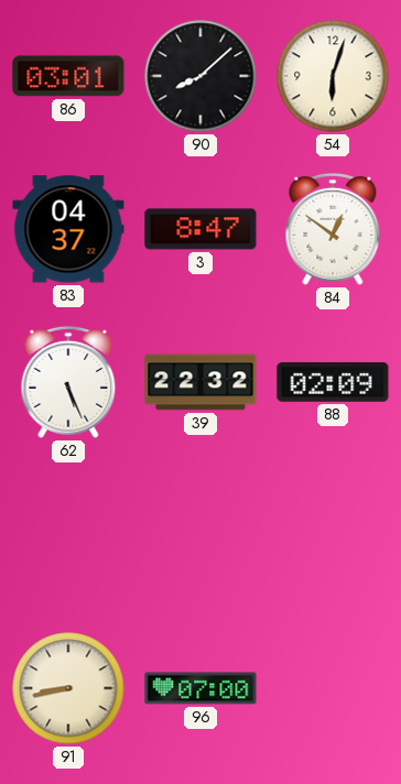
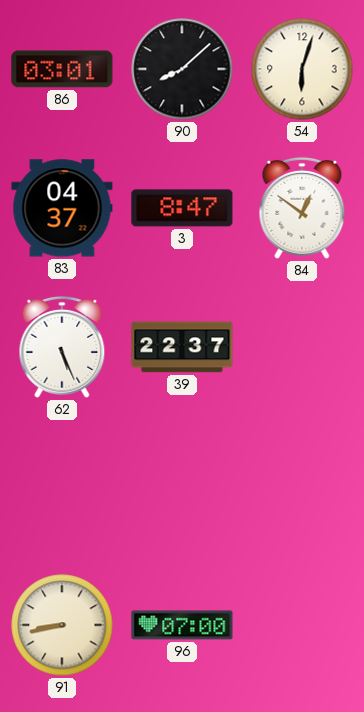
39: 22:32 -> 22:37
88: 02:09 -> none
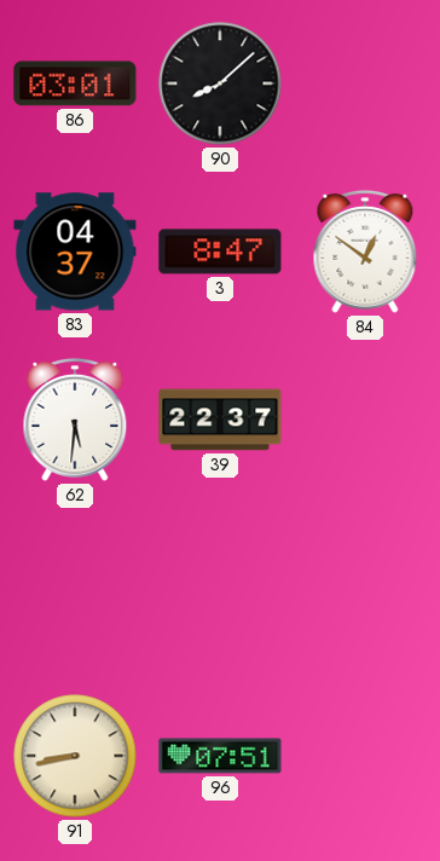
54: 6:03 -> none
62: 5:26 -> 5:31
96: 07:00 -> 07:51
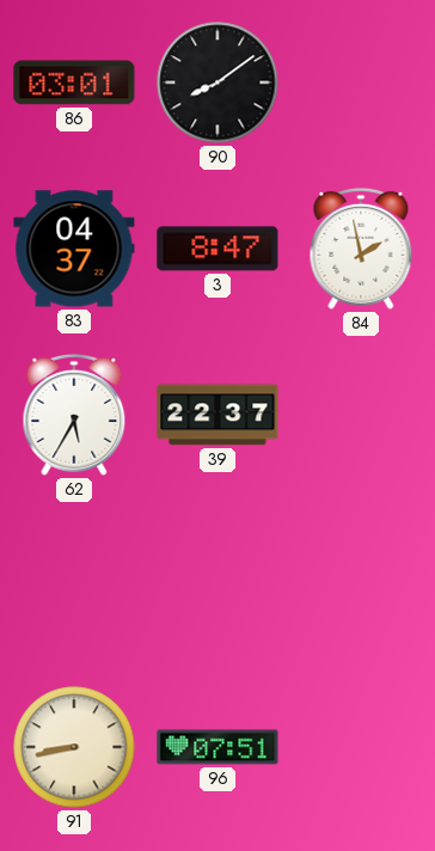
90: 8:08 -> 8:09
84: 12:51 -> 1:58
62: 5:31 -> 5:35
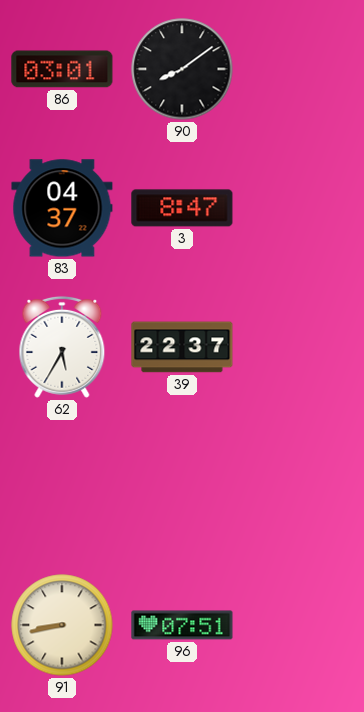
84: 1:58 -> none
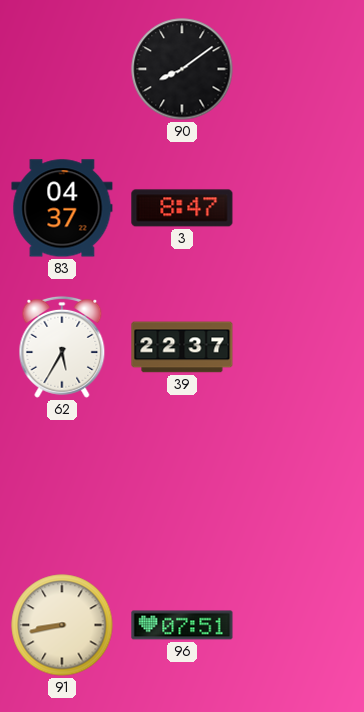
86: 03:01 -> none
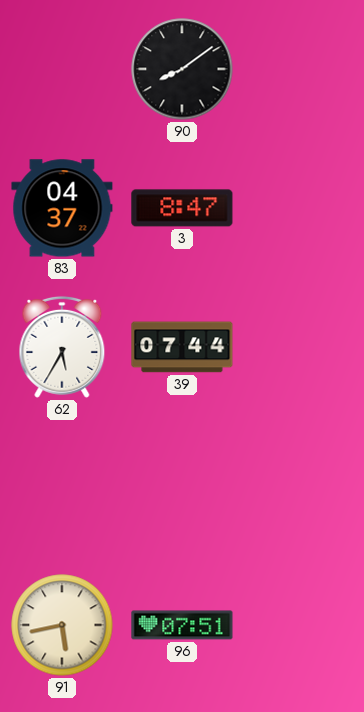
39: 22:37 -> 07:44
91: 8:43 -> 5:43
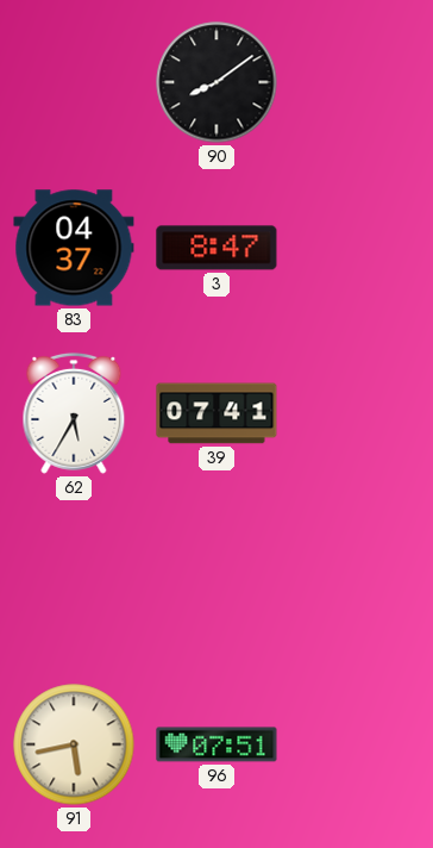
39: 07:44 -> 07:41
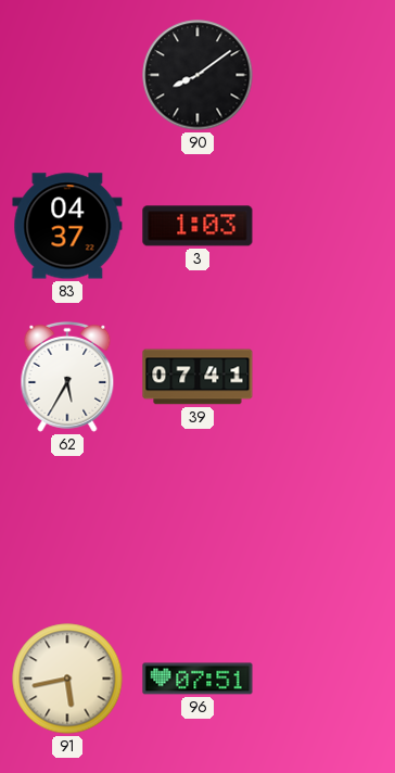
3: 8:47 -> 1:03
